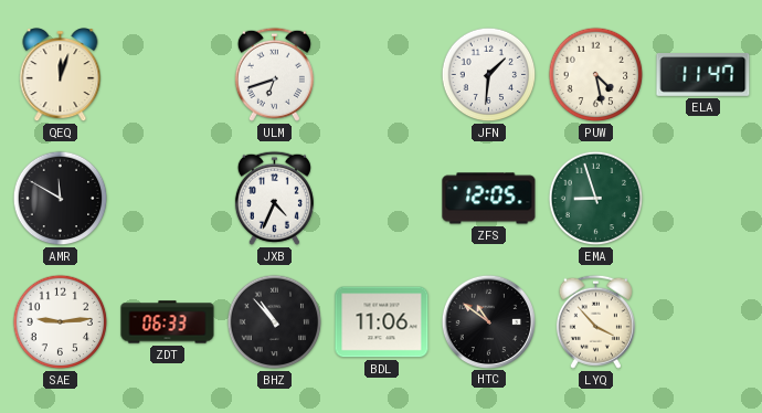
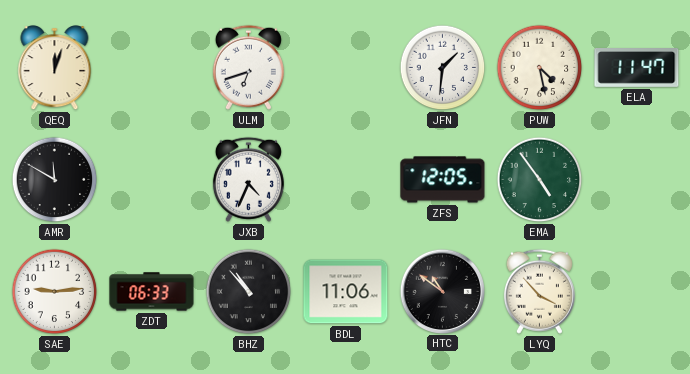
EMA: 8:57 -> 4:54
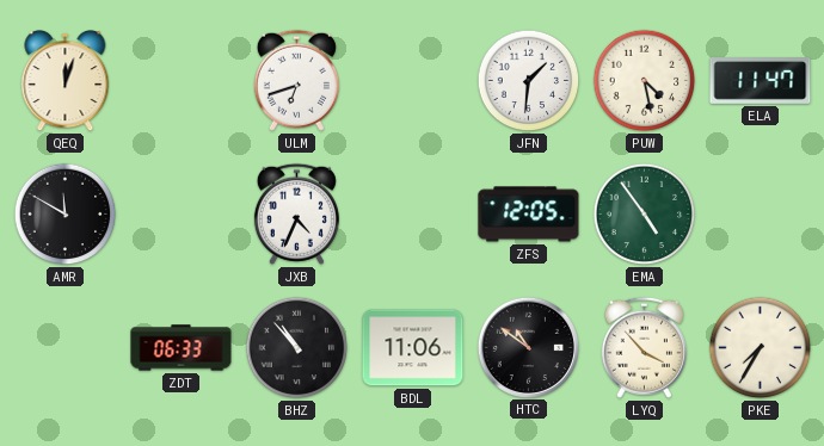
SAE: 9:14 -> none
PKE: none -> 7:35
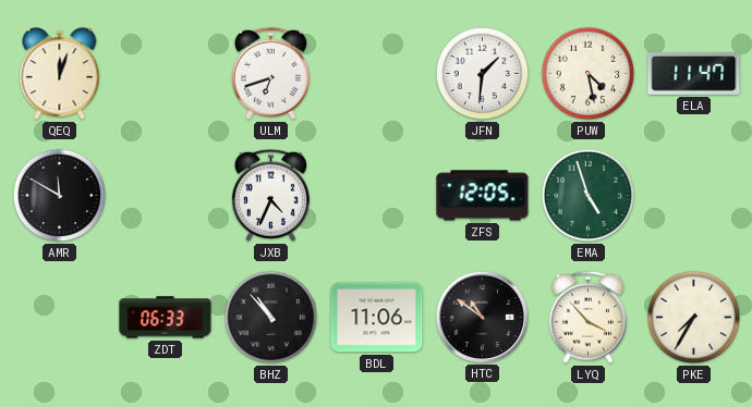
EMA: 4:54 -> 4:57
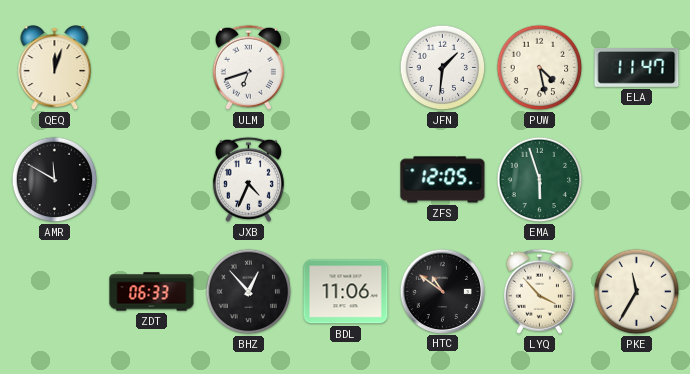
EMA: 4:57 -> 5:57
BHZ: 10:53 -> 12:53
PKE: 7:35 -> 11:35
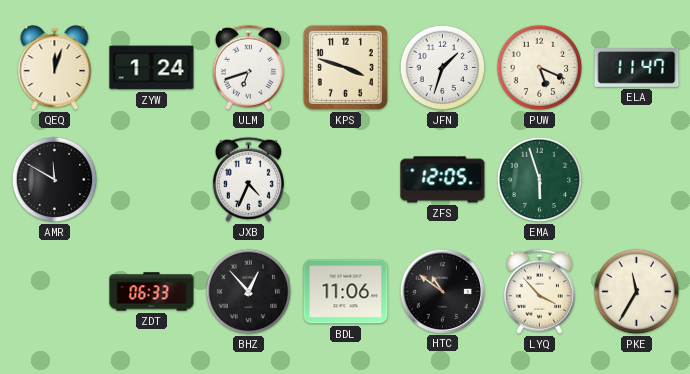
ZYW: none -> 1:24
KPS: none -> 3:48
JFN: 1:31 -> 1:33
PUW: 4:28 -> 5:19
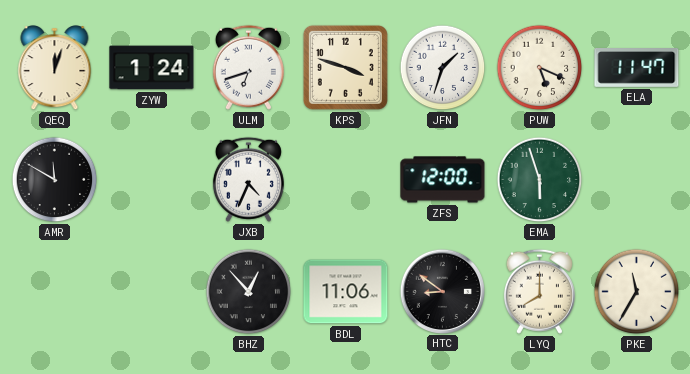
ZFS: 12:05 -> 12:00
ZDT: 06:33 -> none
HTC: 10:51 -> 8:51
LYQ: 3:53 -> 8:00
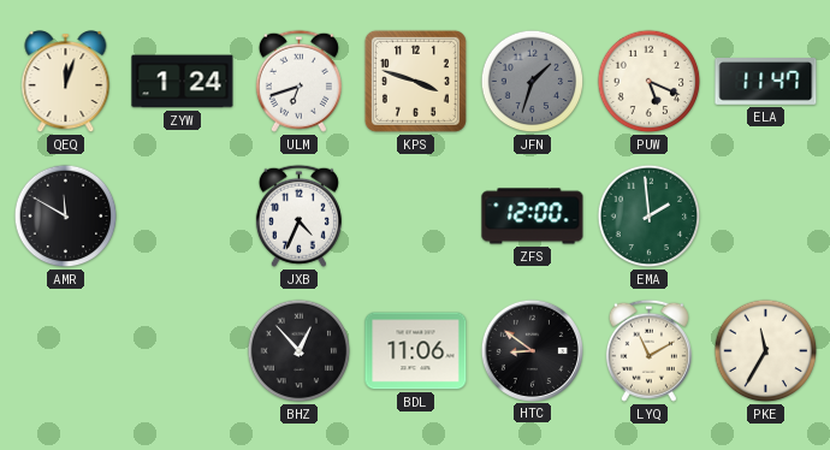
JFN dial: white -> grey
EMA: 5:57 -> 1:59
LYQ: 8:00 -> 11:10
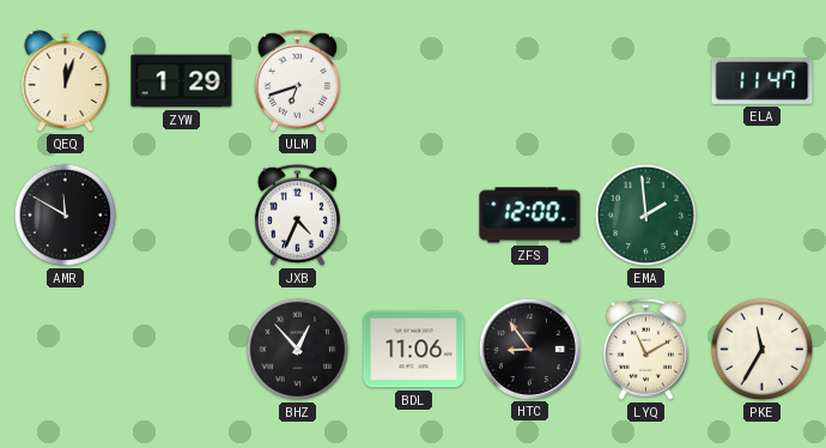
ZYW: 1:24 -> 1:29
KPS: 3:48 -> none
JFN: 1:33 -> none
PUW: 5:19 -> none
HTC: 8:51 -> 8:54
